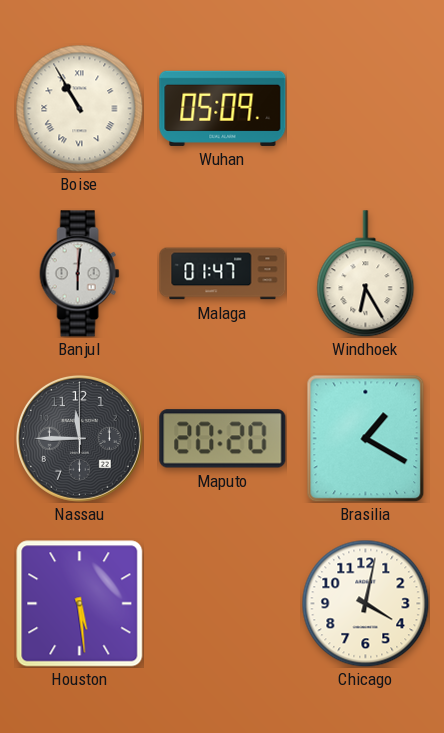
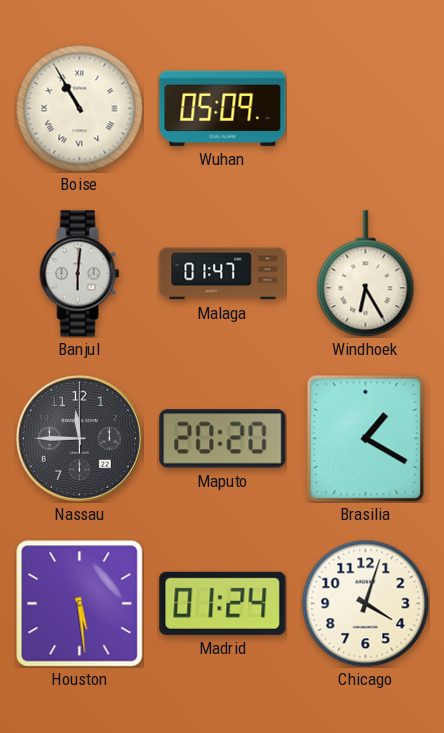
Madrid: none -> 01:24
Chicago: 4:02 -> 4:03
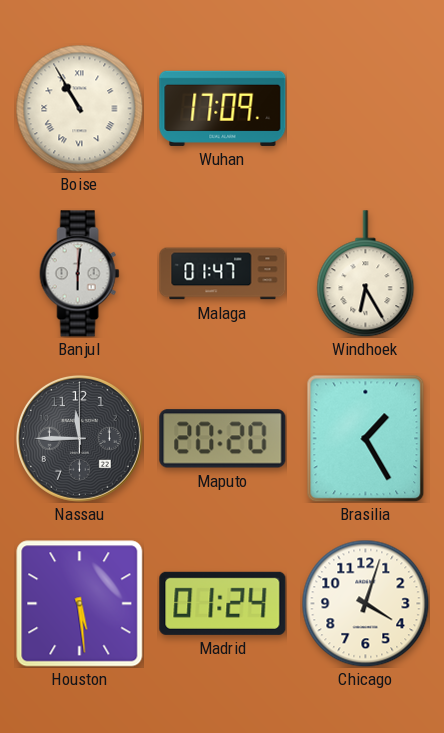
Wuhan: 05:09 -> 17:09
Brasilia: 1:20 -> 1:25
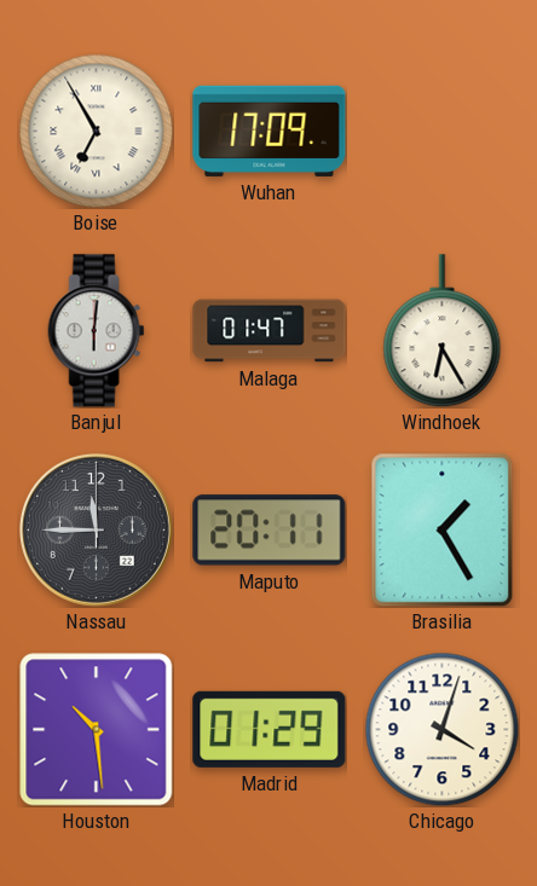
Boise: 10:55 -> 6:55
Maputo: 20:20 -> 20:11
Houston: 5:29 -> 10:29
Madrid: 01:24 -> 01:29
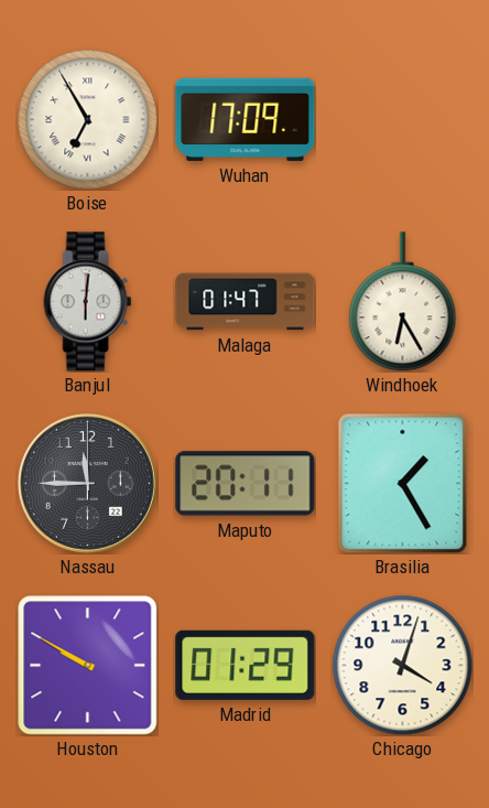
Houston: 10:29 -> 9:50
